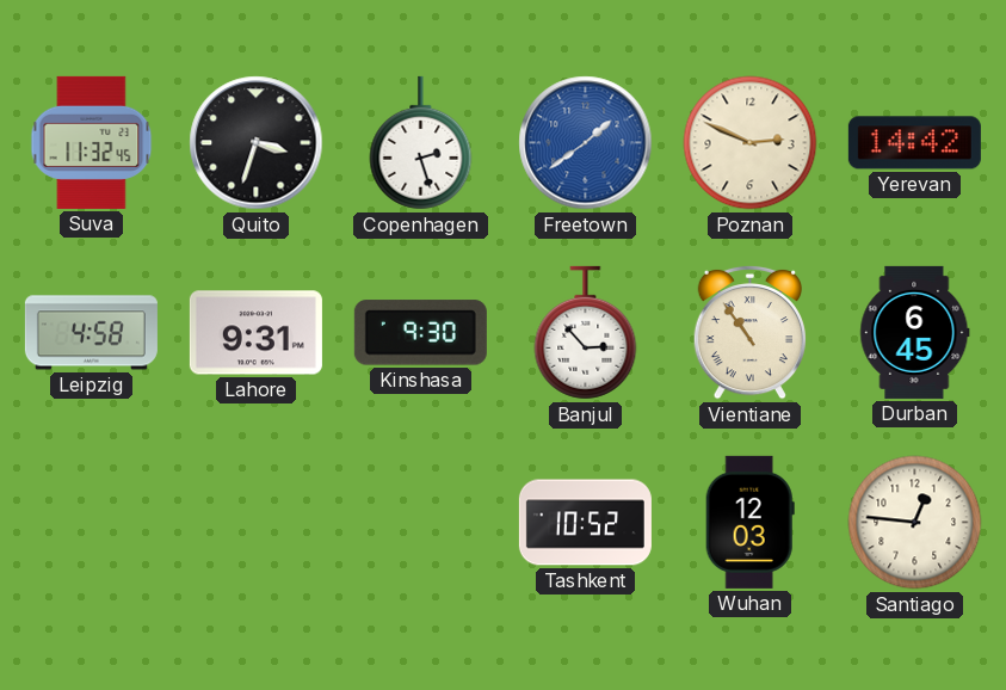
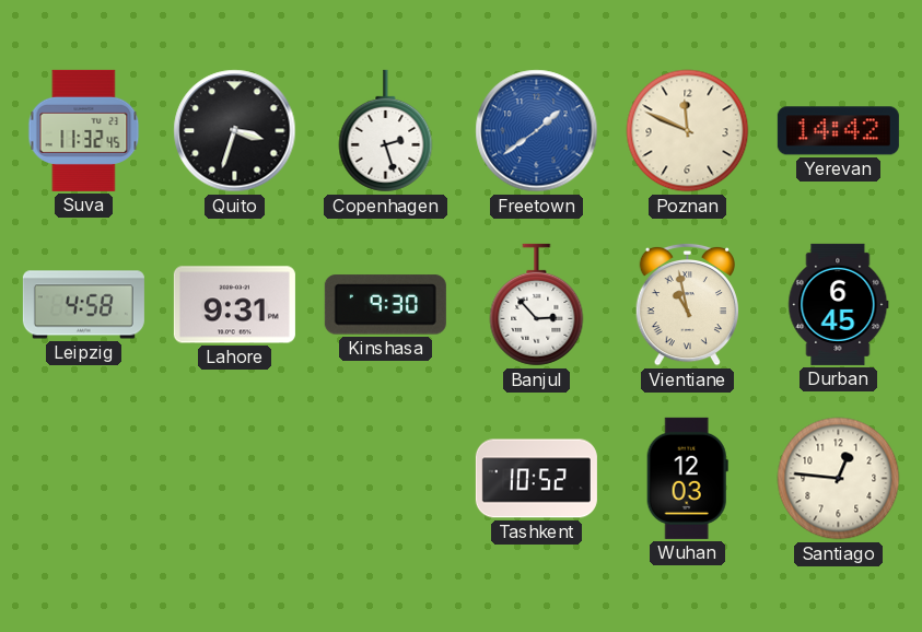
Poznan: 2:49 -> 11:49
Vientiane: 10:54 -> 10:58
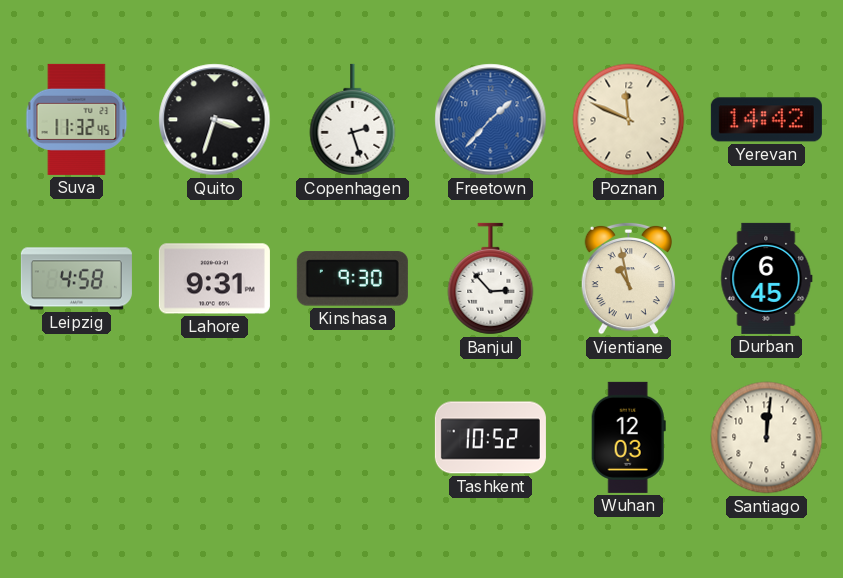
Freetown: 1:39 -> 1:37
Santiago: 12:46 -> 12:01
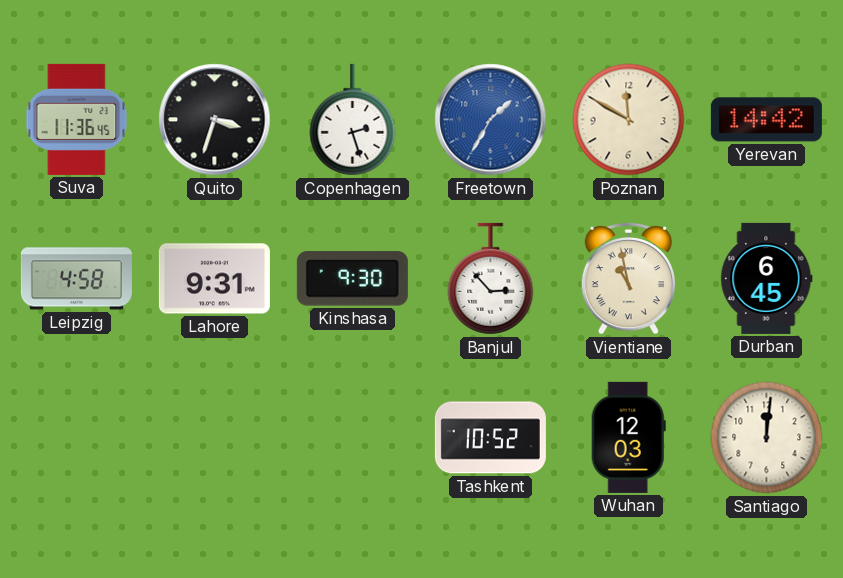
Suva: 11:32 -> 11:36
Freetown: 1:37 -> 1:35
Poznan: 11:49 -> 11:50
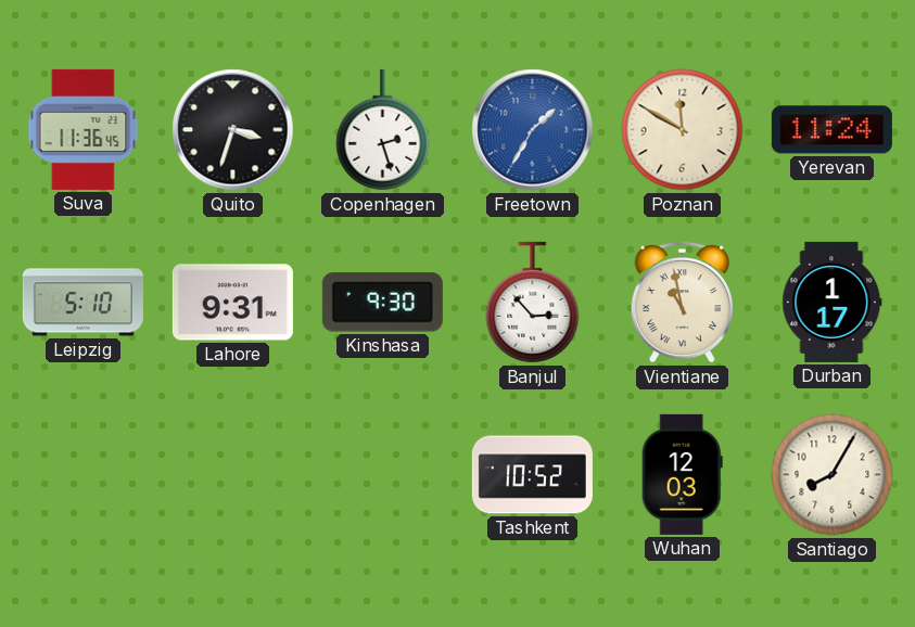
Yerevan: 14:42 -> 11:24
Leipzig: 4:58 -> 5:10
Durban: 6:45 -> 1:17
Santiago: 12:01 -> 8:05
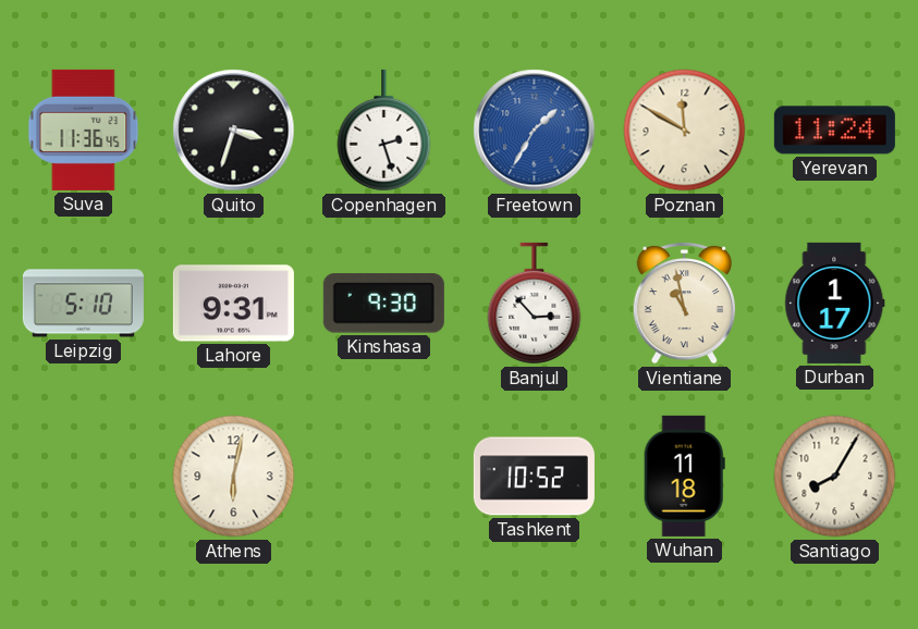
Athens: none -> 6:02
Wuhan: 12:03 -> 11:18
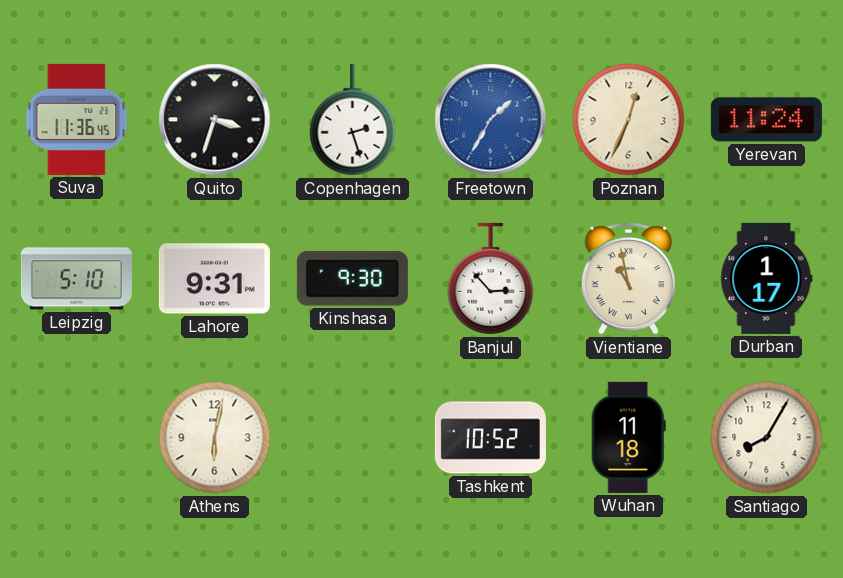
Poznan: 11:50 -> 12:34
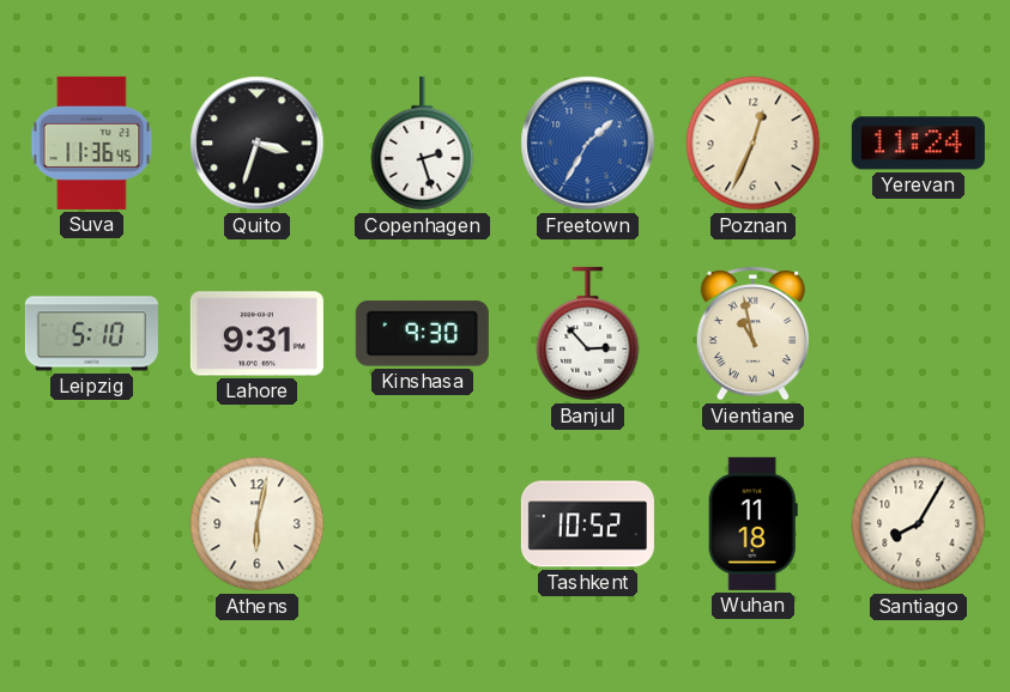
Durban: 1:17 -> none
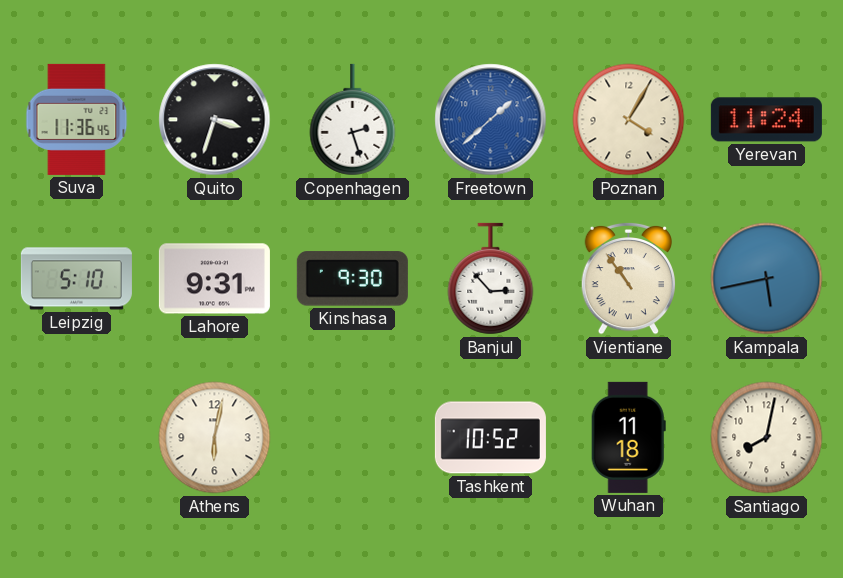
Freetown: 1:35 -> 1:38
Poznan: 12:34 -> 4:05
Vientiane: 10:58 -> 10:54
Kampala: none -> 5:43
Santiago: 8:05 -> 8:02
